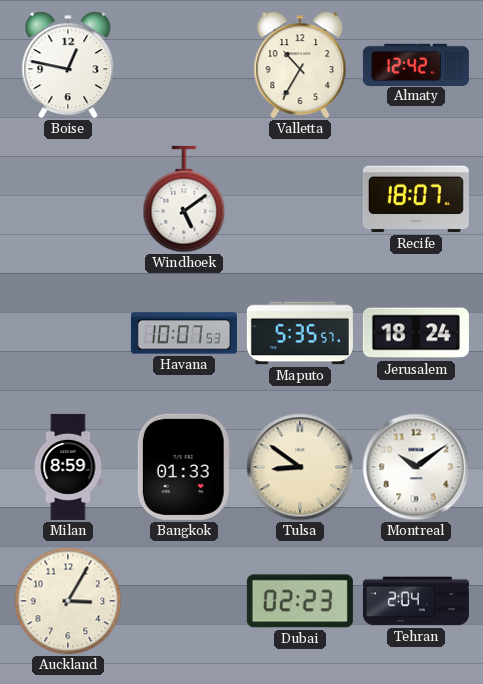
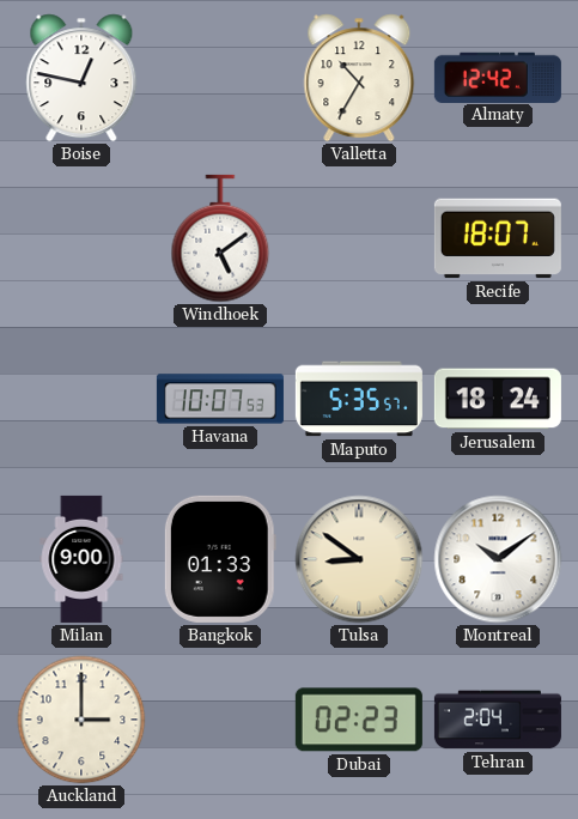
Milan: 8:59 -> 9:00
Auckland: 3:05 -> 3:00
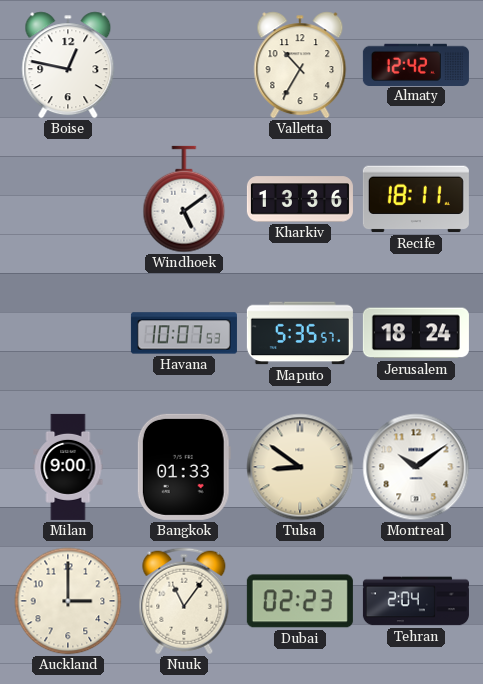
Kharkiv: none -> 13:36
Recife: 18:07 -> 18:11
Nuuk: none -> 11:06
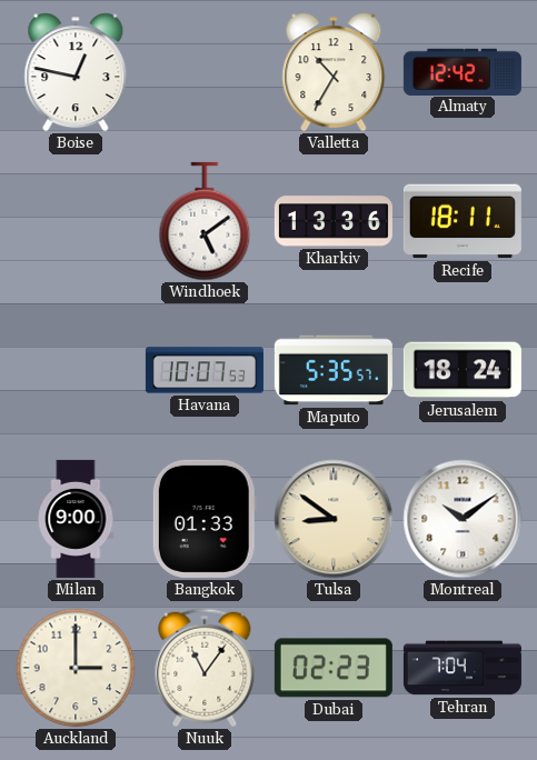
Tehran: 2:04 -> 7:04
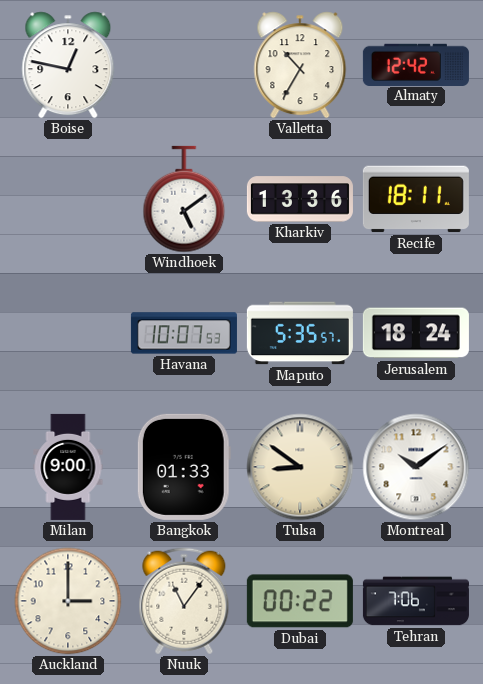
Dubai: 02:23 -> 00:22
Tehran: 7:04 -> 7:06
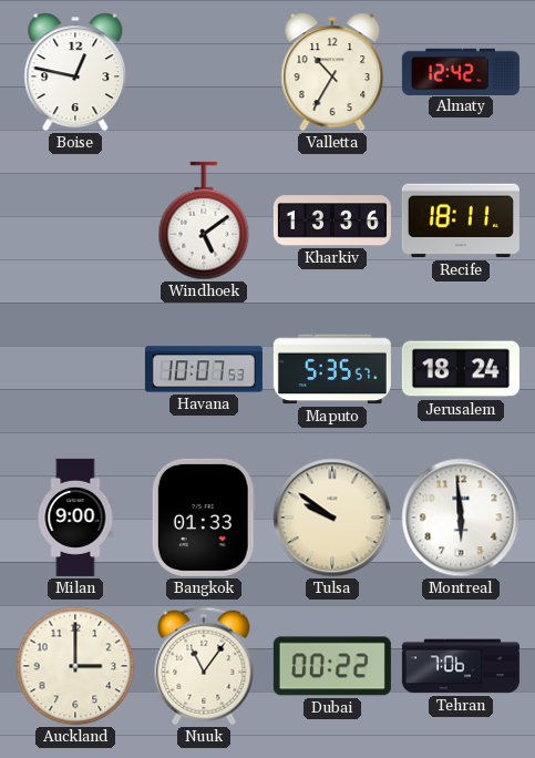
Tulsa: 8:51 -> 9:51
Montreal: 10:09 -> 5:59
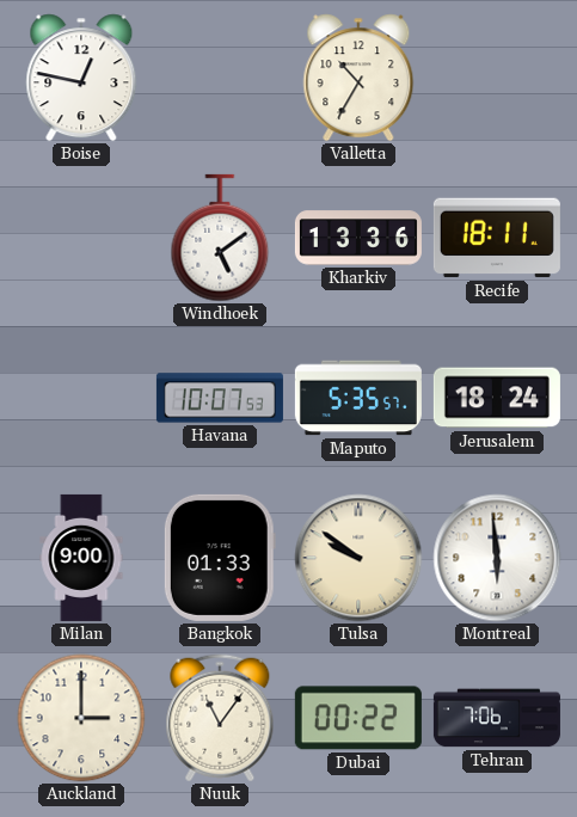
Almaty: 12:42 -> none
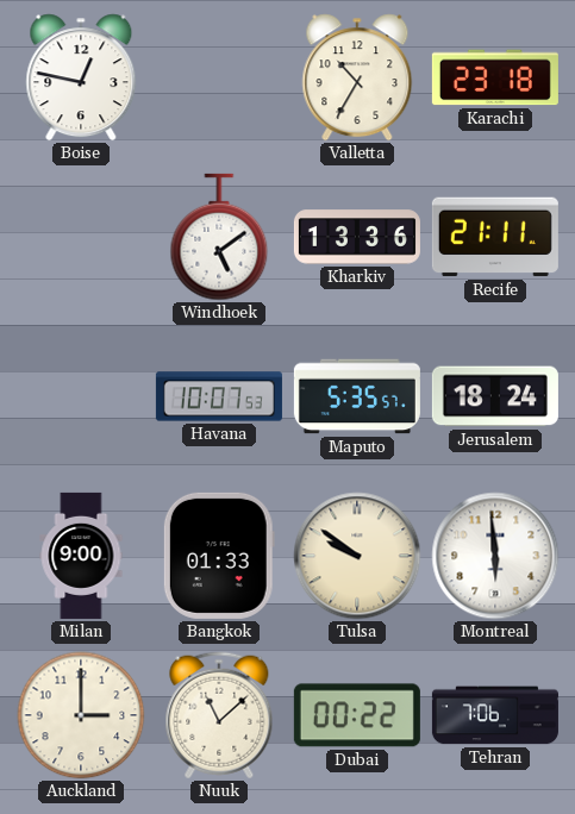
Karachi: none -> 23:18
Recife: 18:11 -> 21:11
Nuuk: 11:06 -> 11:08
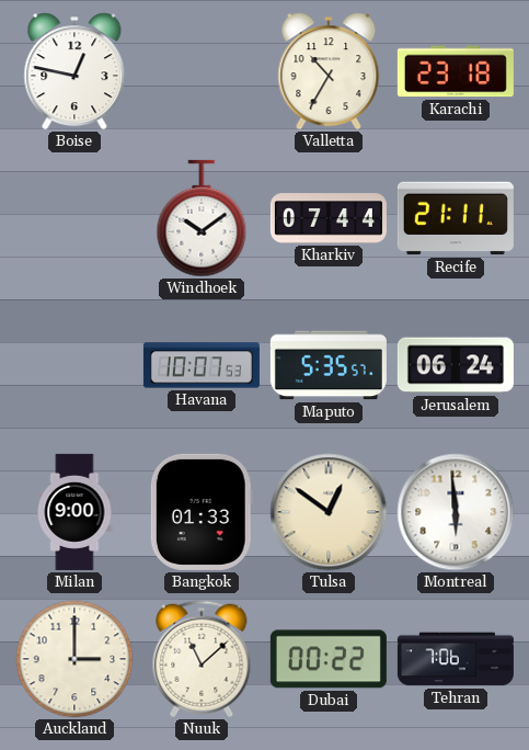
Windhoek: 5:09 -> 10:09
Kharkiv: 13:36 -> 07:44
Jerusalem: 18:24 -> 06:24
Tulsa: 9:51 -> 12:51
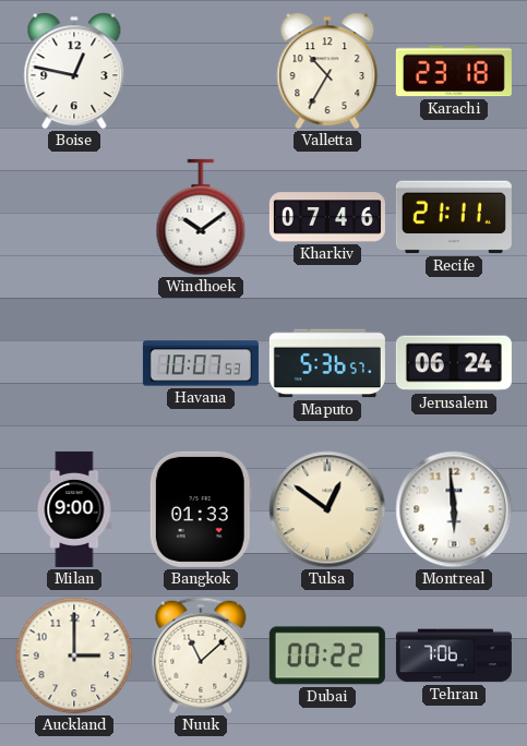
Kharkiv: 07:44 -> 07:46
Maputo: 5:35 -> 5:36
